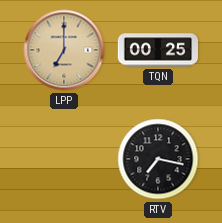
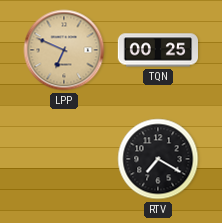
LPP: 7:00 -> 6:49
RTV: 7:17 -> 7:20
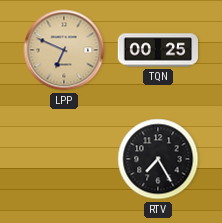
RTV: 7:20 -> 7:25
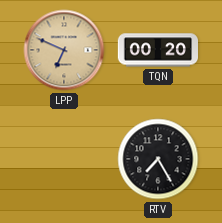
TQN: 00:25 -> 00:20
